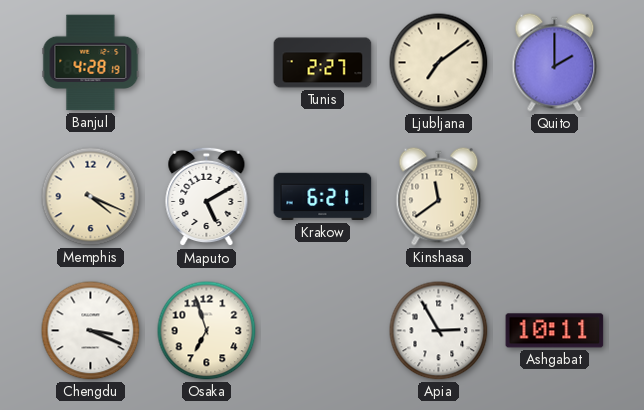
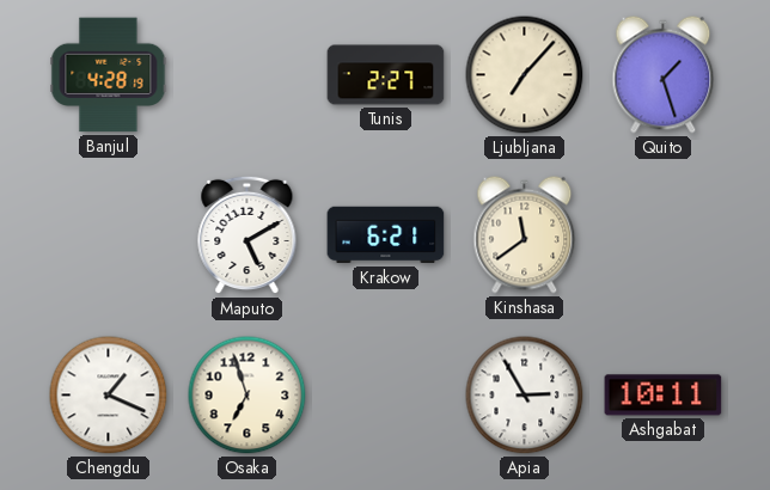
Ljubljana: 7:09 -> 7:07
Quito: 2:00 -> 1:27
Memphis: 4:19 -> none
Chengdu: 3:19 -> 1:19
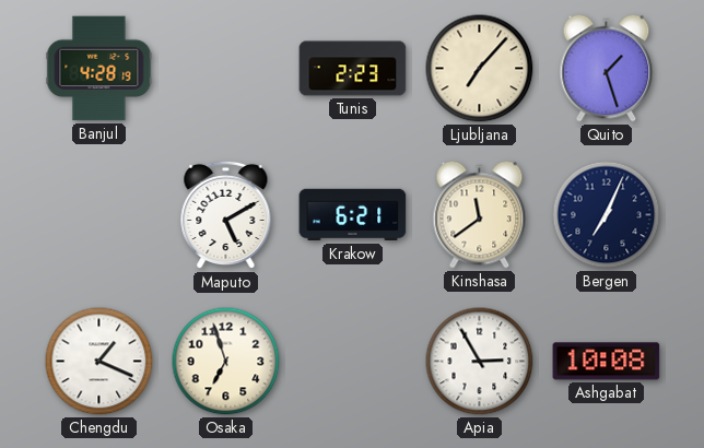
Tunis: 2:27 -> 2:23
Bergen: none -> 7:04
Ashgabat: 10:11 -> 10:08
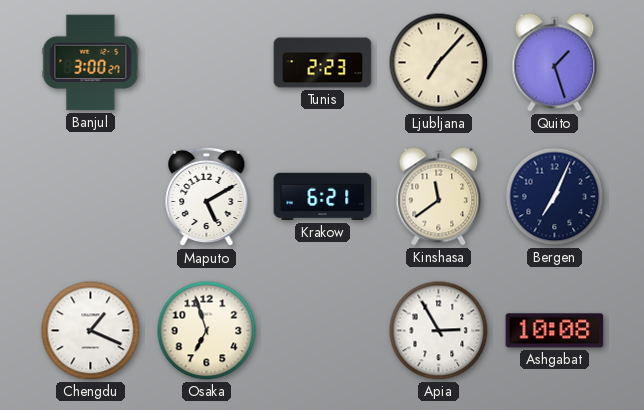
Banjul: 4:28 -> 3:00
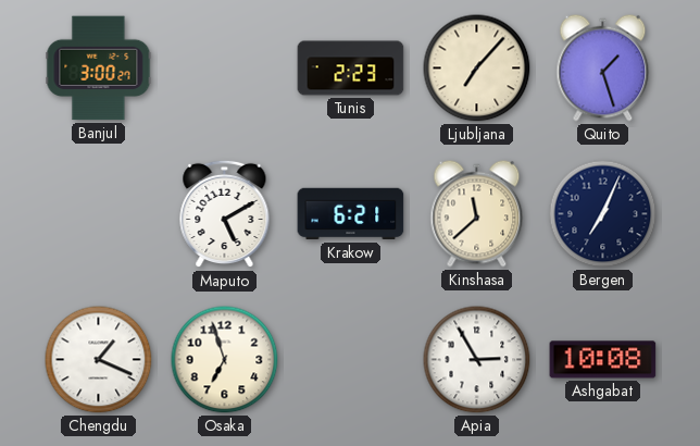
Kinshasa: 11:39 -> 11:38
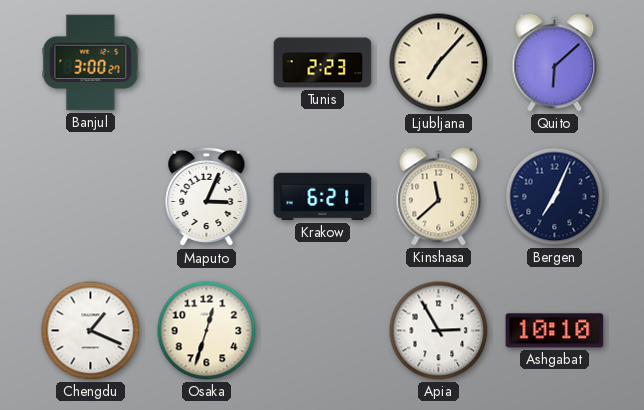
Quito: 1:27 -> 6:08
Maputo: 5:10 -> 3:04
Osaka: 6:57 -> 12:33
Ashgabat: 10:08 -> 10:10
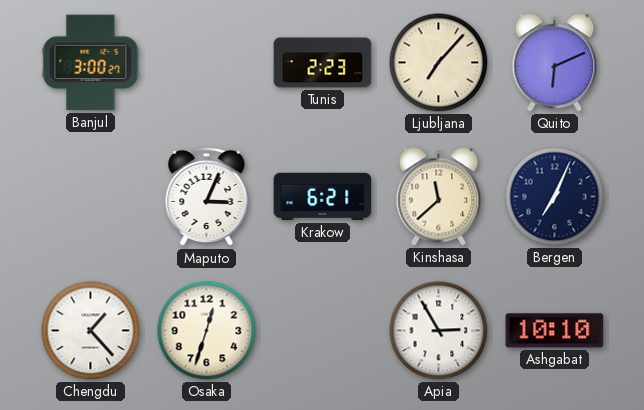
Quito: 6:08 -> 6:11
Chengdu: 1:19 -> 1:23
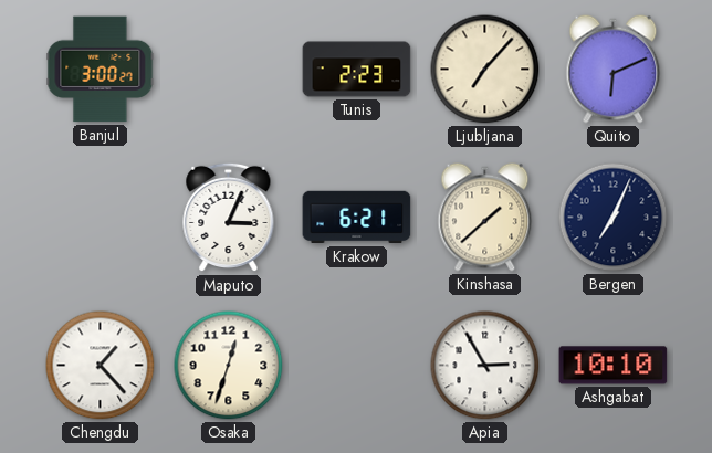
Kinshasa: 11:38 -> 1:38
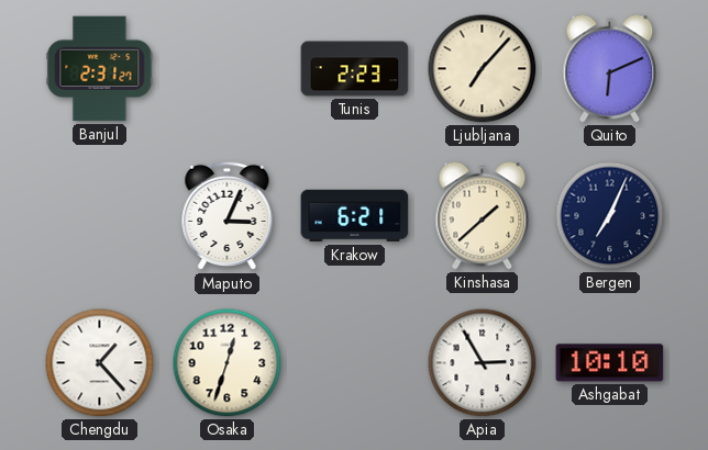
Banjul: 3:00 -> 2:31
